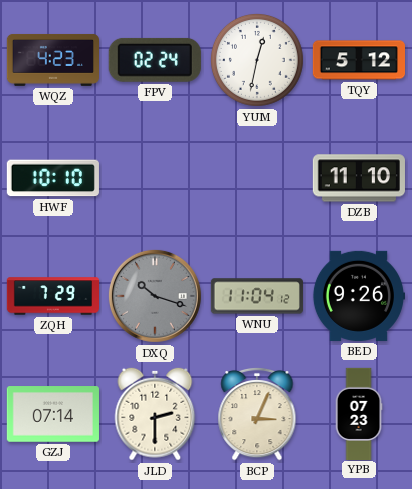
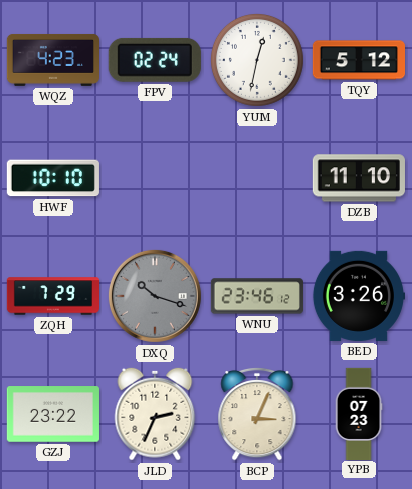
WNU: 11:04 -> 23:46
BED: 9:26 -> 3:26
GZJ: 07:14 -> 23:22
JLD: 2:30 -> 2:34
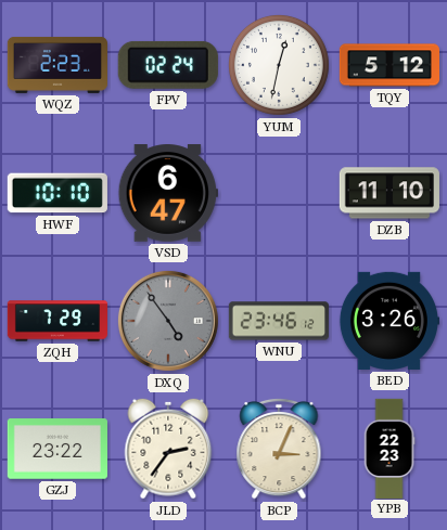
WQZ: 4:23 -> 2:23
VSD: none -> 6:47
DXQ: 10:18 -> 4:54
JLD: 2:34 -> 2:36
YPB: 07:23 -> 22:23
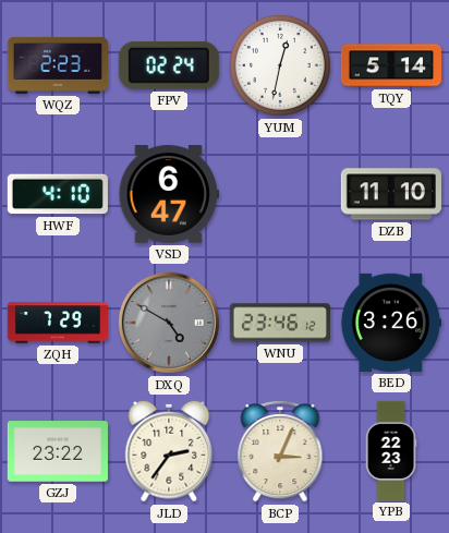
TQY: 5:12 -> 5:14
HWF: 10:10 -> 4:10
DXQ: 4:54 -> 4:50
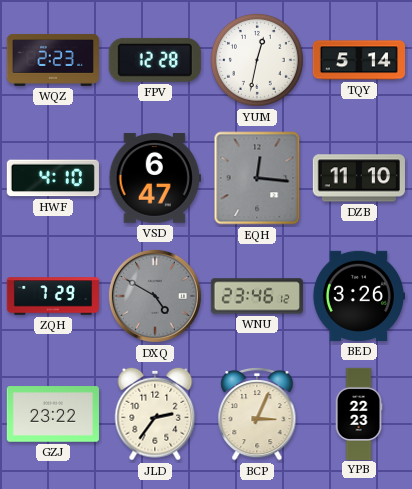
FPV: 02:24 -> 12:28
EQH: none -> 12:16
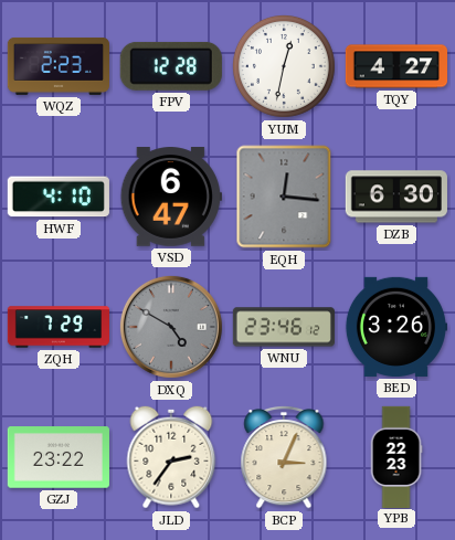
TQY: 5:14 -> 4:27
DZB: 11:10 -> 6:30
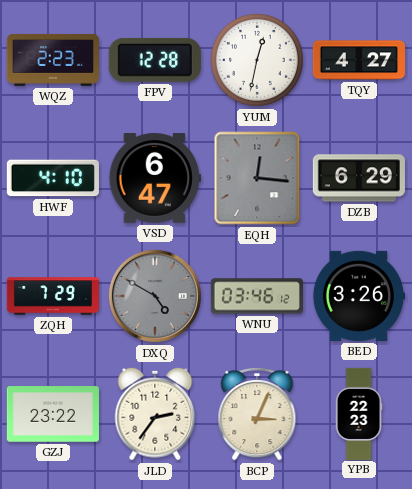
DZB: 6:30 -> 6:29
WNU: 23:46 -> 03:46
